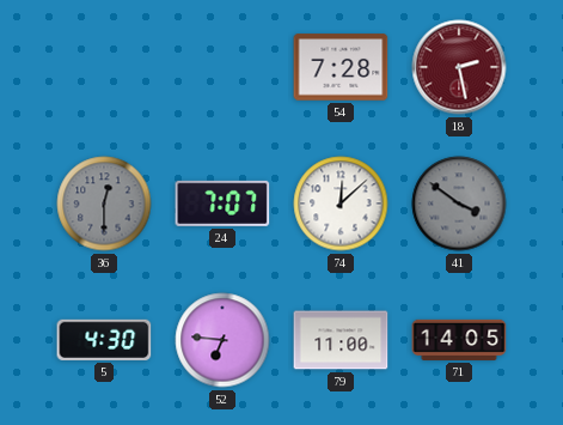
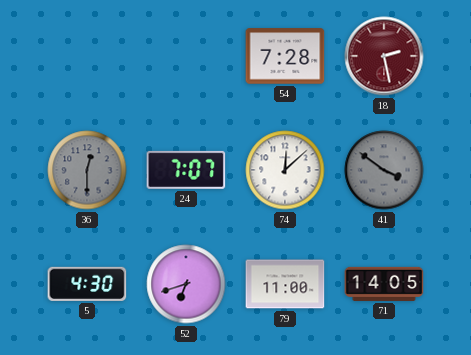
52: 6:46 -> 6:42
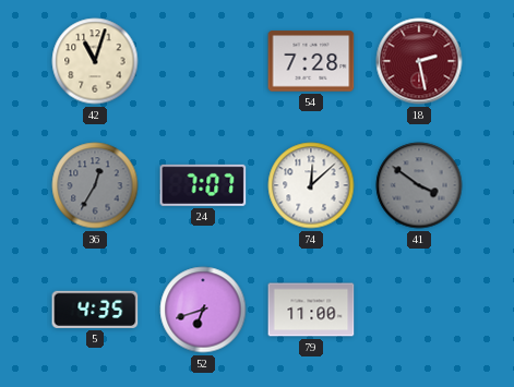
42: none -> 11:03
36: 12:30 -> 12:35
5: 4:30 -> 4:35
71: 14:05 -> none
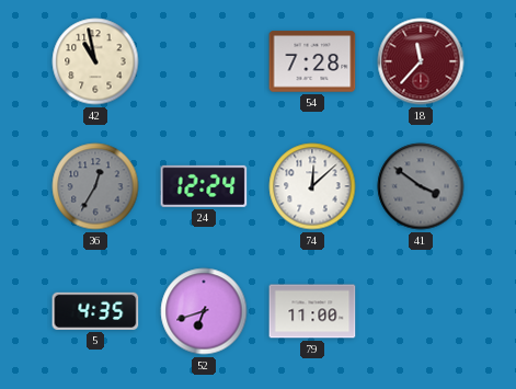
42: 11:03 -> 10:58
18: 2:28 -> 11:37
24: 7:07 -> 12:24
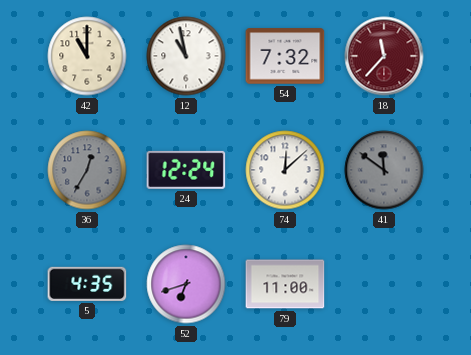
42: 10:58 -> 11:00
12: none -> 10:58
54: 7:28 -> 7:32
41: 3:51 -> 11:51
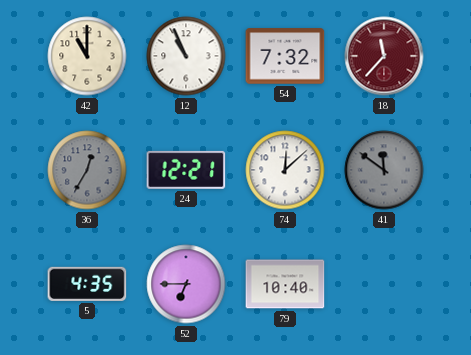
12: 10:58 -> 10:56
24: 12:24 -> 12:21
52: 6:42 -> 6:45
79: 11:00 -> 10:40
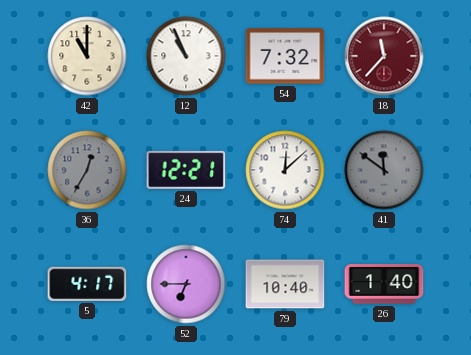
5: 4:35 -> 4:17
26: none -> 1:40
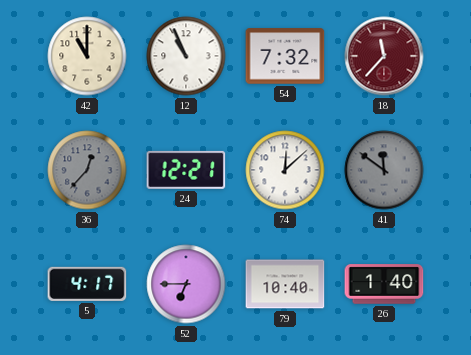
36: 12:35 -> 12:37
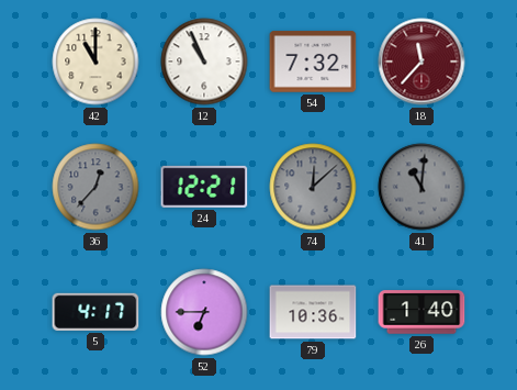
74 dial: white -> grey
41: 11:51 -> 11:01
79: 10:40 -> 10:36
